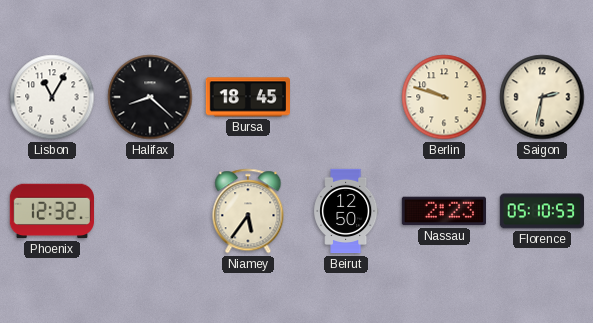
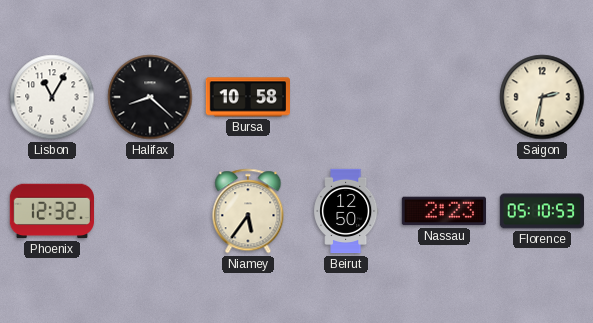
Bursa: 18:45 -> 10:58
Berlin: 9:48 -> none
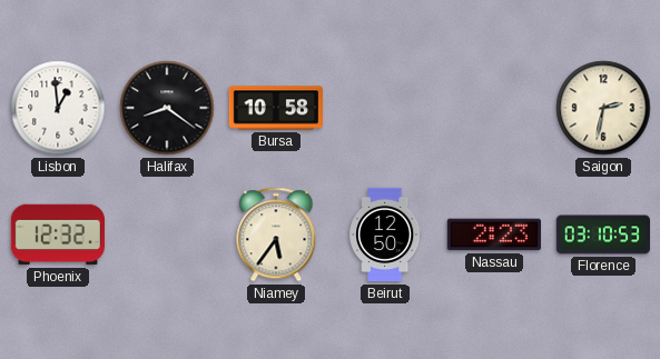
Lisbon: 11:05 -> 12:59
Halifax: 8:22 -> 8:21
Florence: 05:10 -> 03:10
